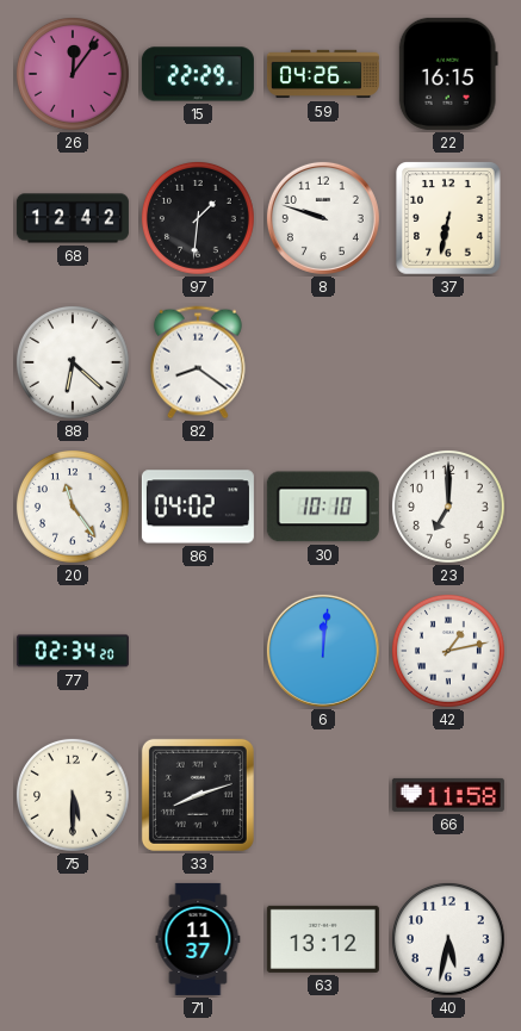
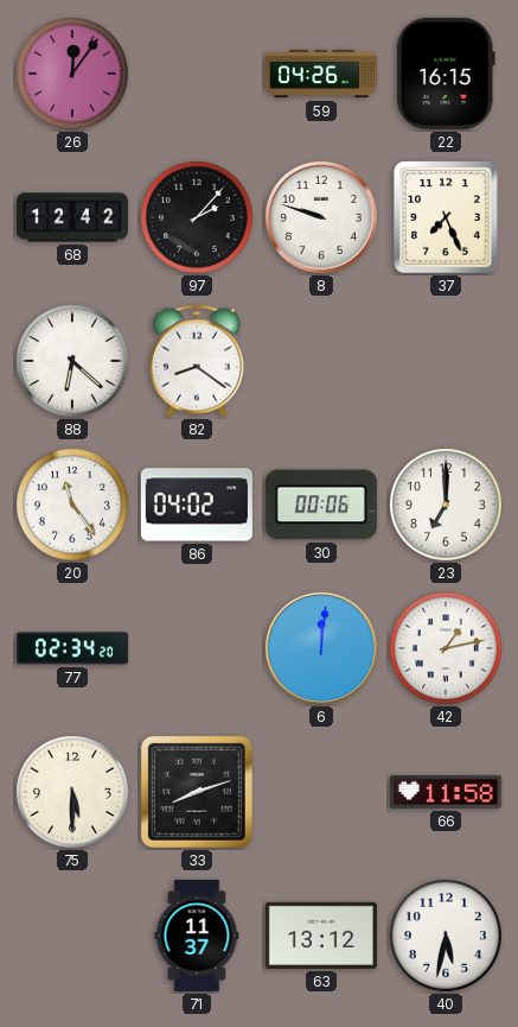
15: 22:29 -> none
97: 1:31 -> 2:07
37: 6:32 -> 7:26
30: 10:10 -> 00:06
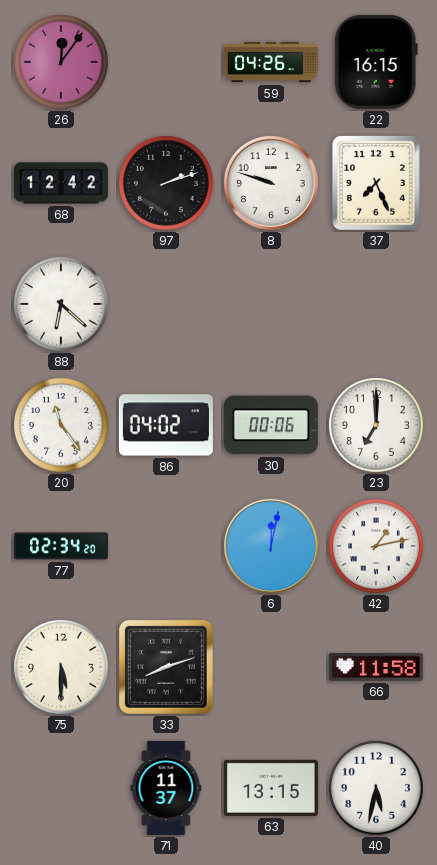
97: 2:07 -> 2:12
82: 8:21 -> none
6: 12:01 -> 12:02
63: 13:12 -> 13:15
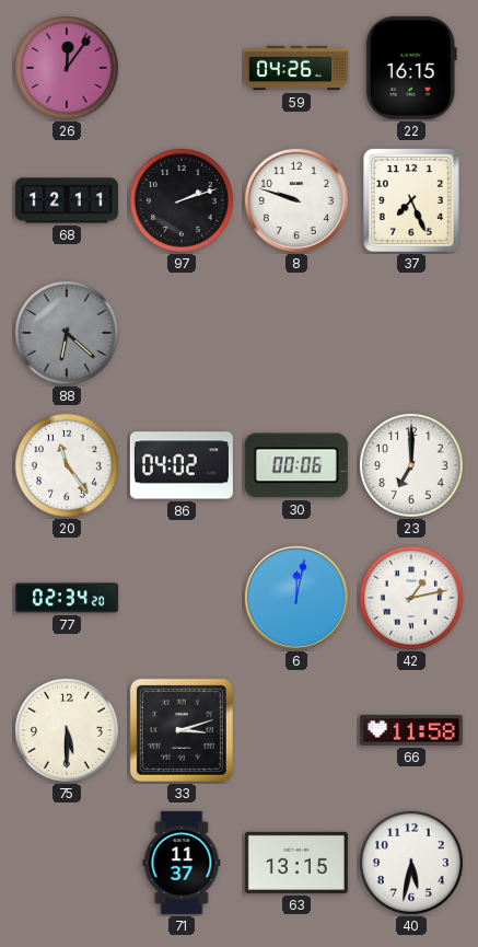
68: 12:42 -> 12:11
88 dial: white -> grey
33: 8:12 -> 3:12
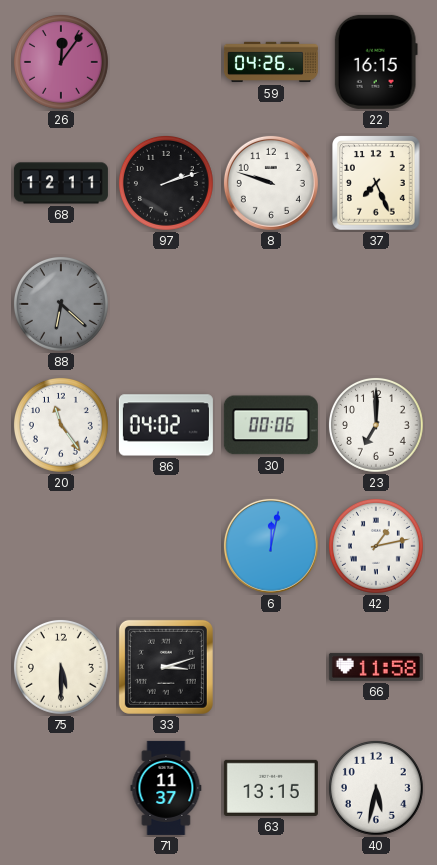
77: 02:34 -> none
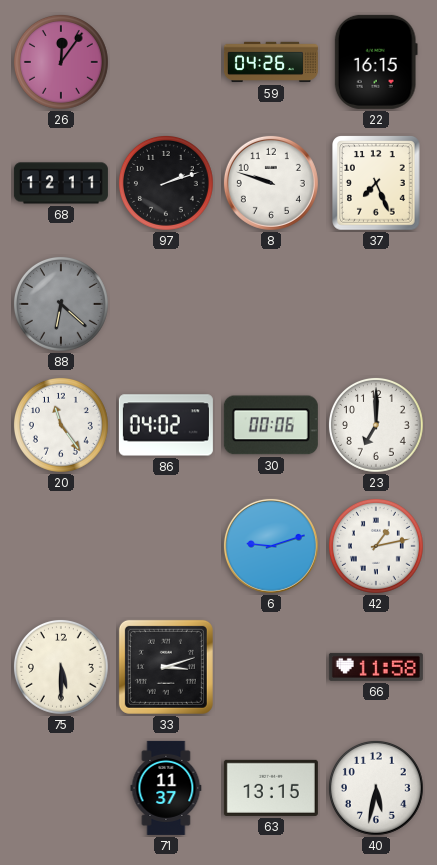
6: 12:02 -> 9:12
